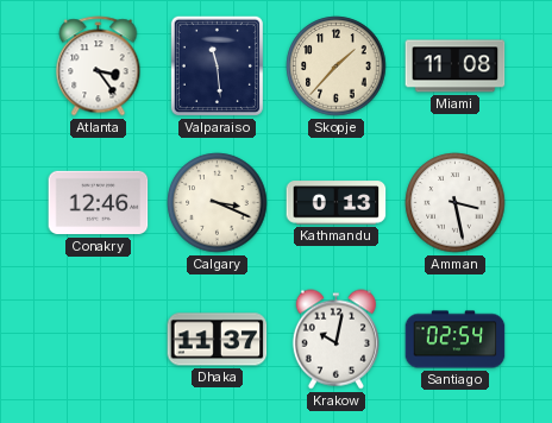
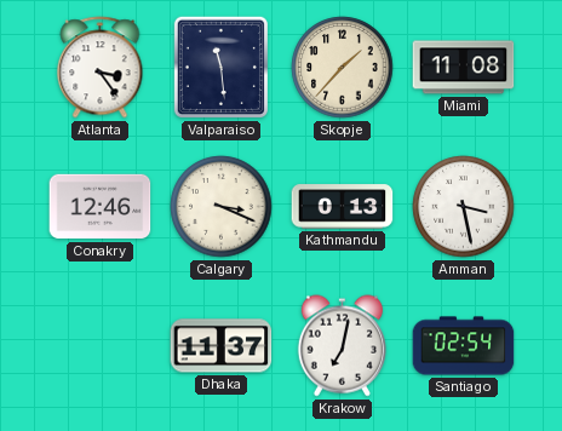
Krakow: 10:02 -> 7:02
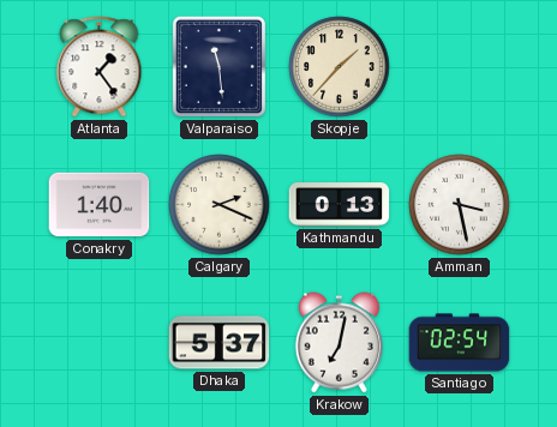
Atlanta: 3:24 -> 1:24
Miami: 11:08 -> none
Conakry: 12:46 -> 1:40
Calgary: 3:19 -> 2:19
Dhaka: 11:37 -> 5:37
